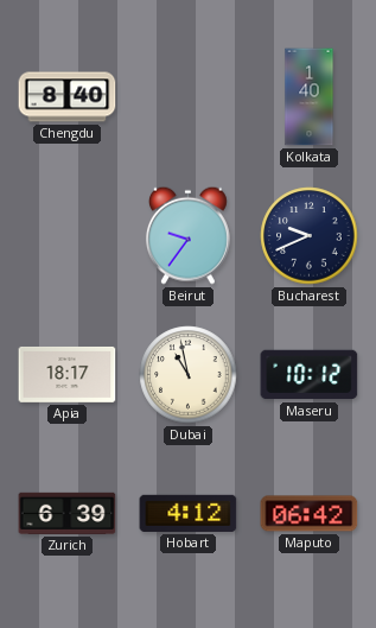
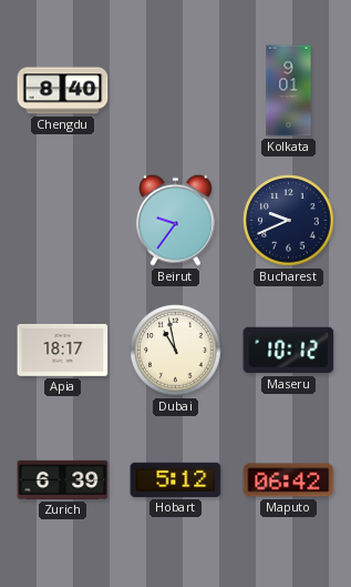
Kolkata: 1:40 -> 9:01
Hobart: 4:12 -> 5:12
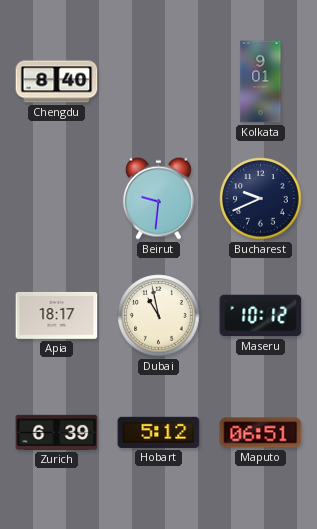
Beirut: 9:36 -> 9:31
Maputo: 06:42 -> 06:51
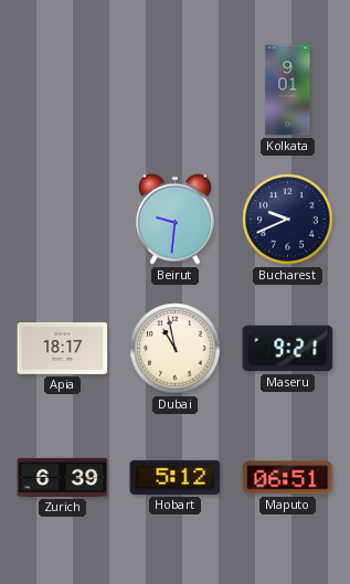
Chengdu: 8:40 -> none
Maseru: 10:12 -> 9:21
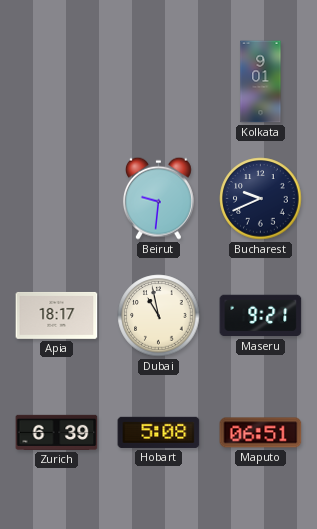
Hobart: 5:12 -> 5:08
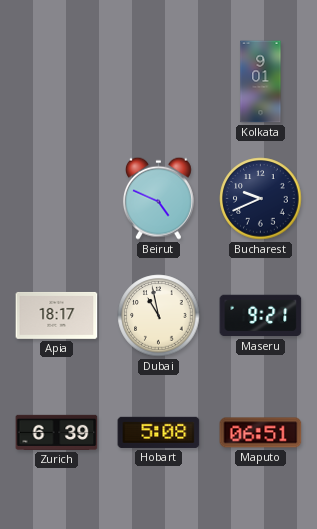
Beirut: 9:31 -> 4:49
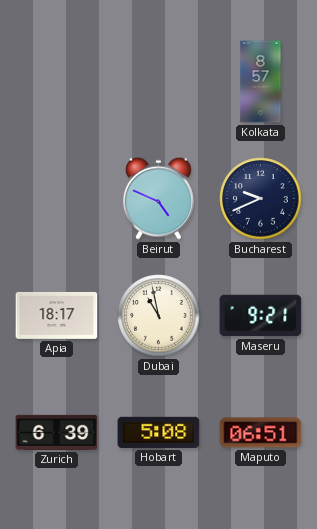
Kolkata: 9:01 -> 8:57
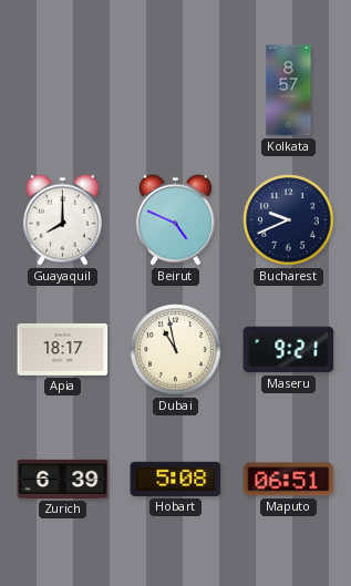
Guayaquil: none -> 8:00
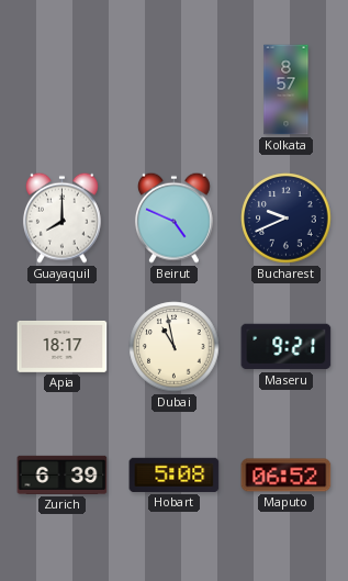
Maputo: 06:51 -> 06:52
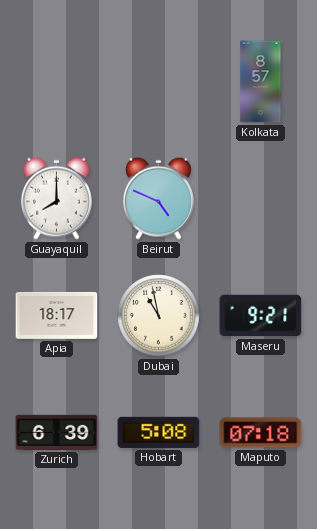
Bucharest: 9:41 -> none
Maputo: 06:52 -> 07:18
